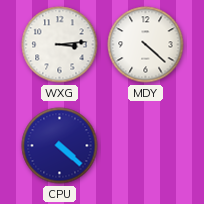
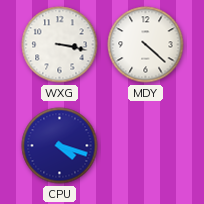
WXG: 3:14 -> 3:17
CPU: 4:22 -> 4:18
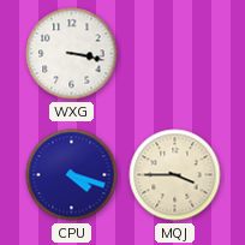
MDY: 4:22 -> none
MQJ: none -> 3:45
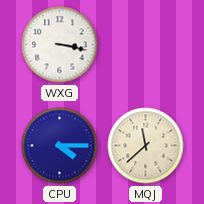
CPU: 4:18 -> 4:15
MQJ: 3:45 -> 11:38
